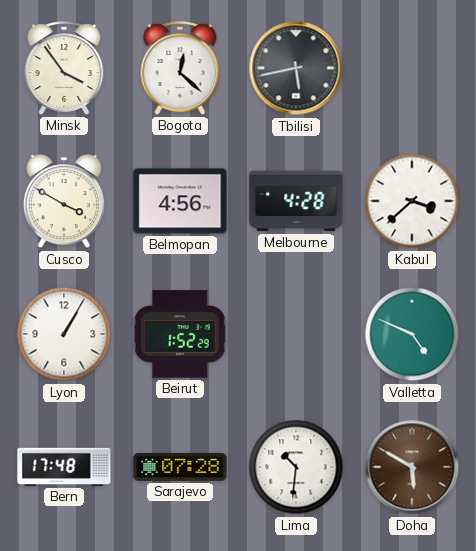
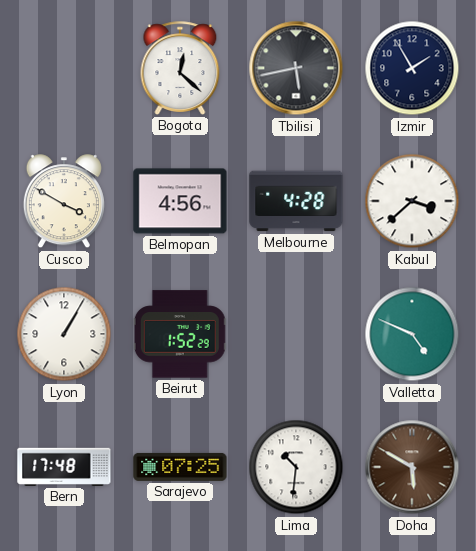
Minsk: 3:54 -> none
Izmir: none -> 1:55
Sarajevo: 07:28 -> 07:25
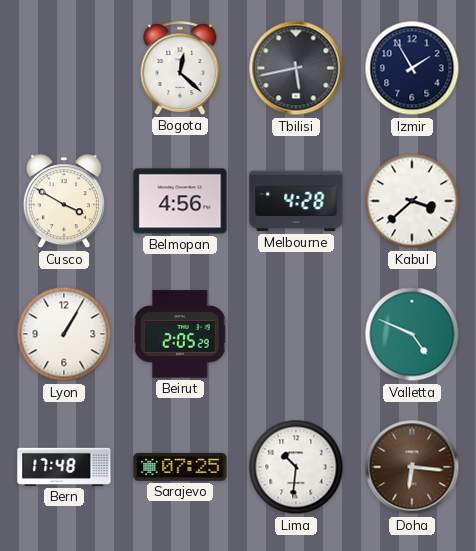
Beirut: 1:52 -> 2:05
Doha: 5:50 -> 6:16
